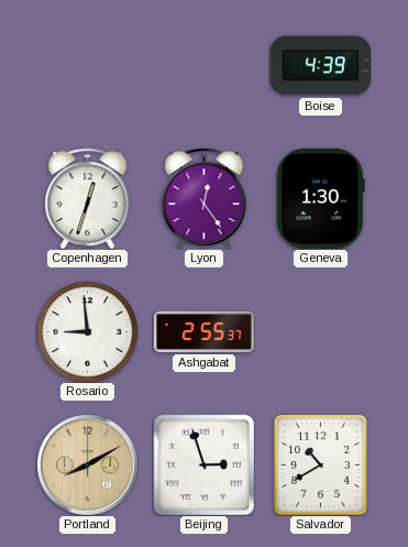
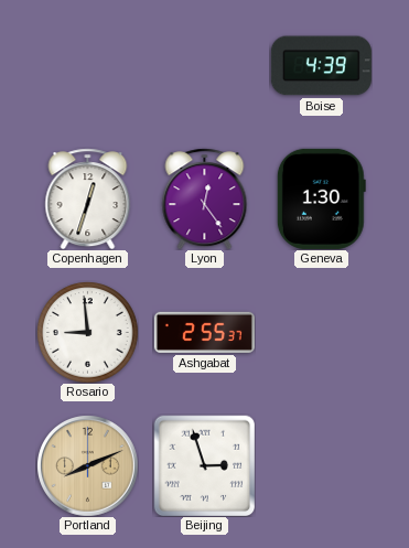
Portland: 8:10 -> 8:11
Salvador: 10:40 -> none
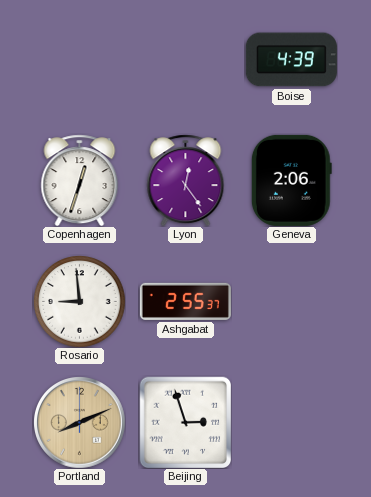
Geneva: 1:30 -> 2:06
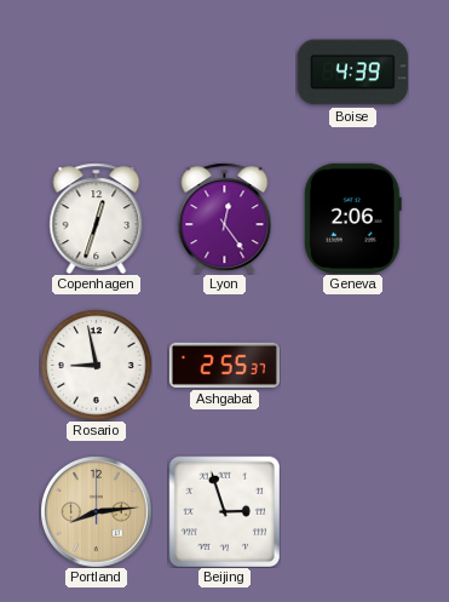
Rosario: 8:59 -> 8:58
Portland: 8:11 -> 8:14
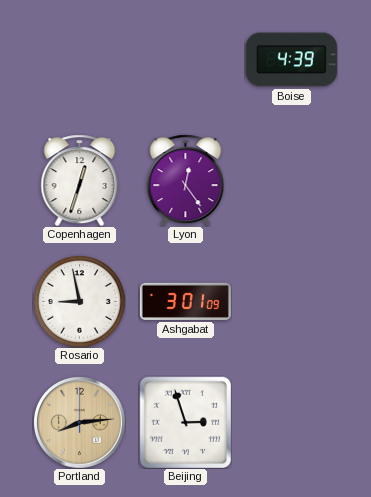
Geneva: 2:06 -> none
Ashgabat: 2:55 -> 3:01
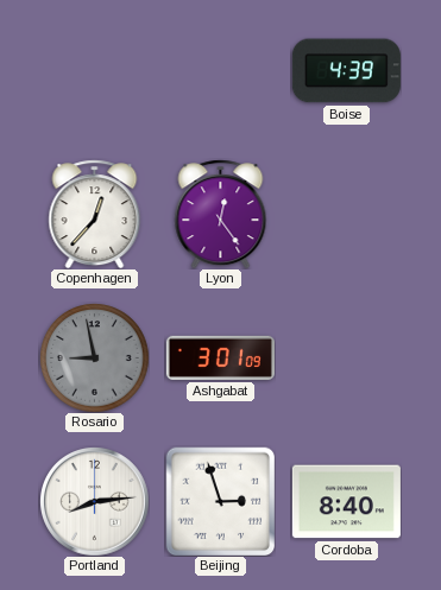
Copenhagen: 12:33 -> 12:37
Rosario dial: white -> grey
Portland dial: champagne -> white
Cordoba: none -> 8:40
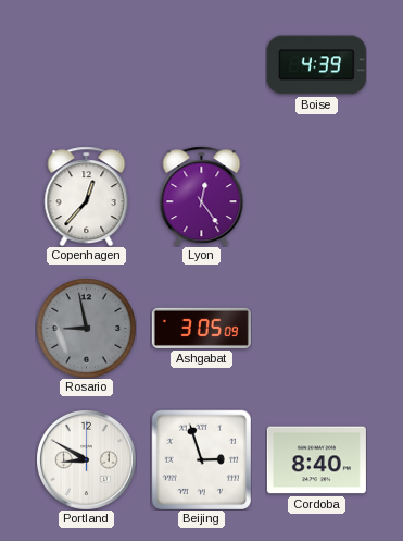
Ashgabat: 3:01 -> 3:05
Portland: 8:14 -> 8:50
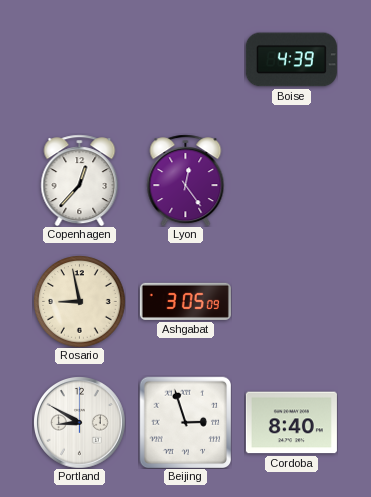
Rosario dial: grey -> cream
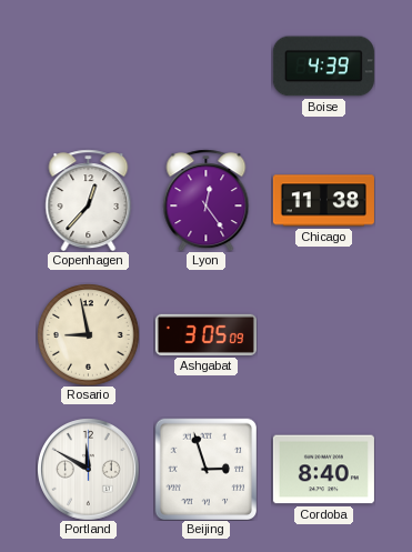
Chicago: none -> 11:38
Portland: 8:50 -> 11:50
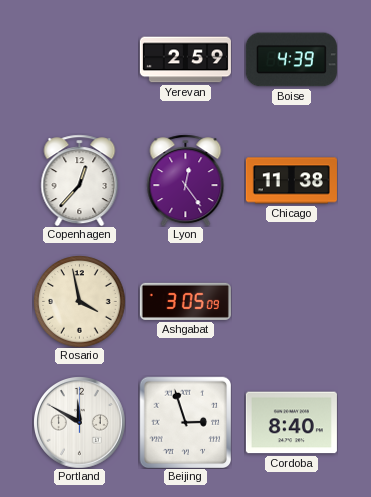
Yerevan: none -> 2:59
Rosario: 8:58 -> 3:58
